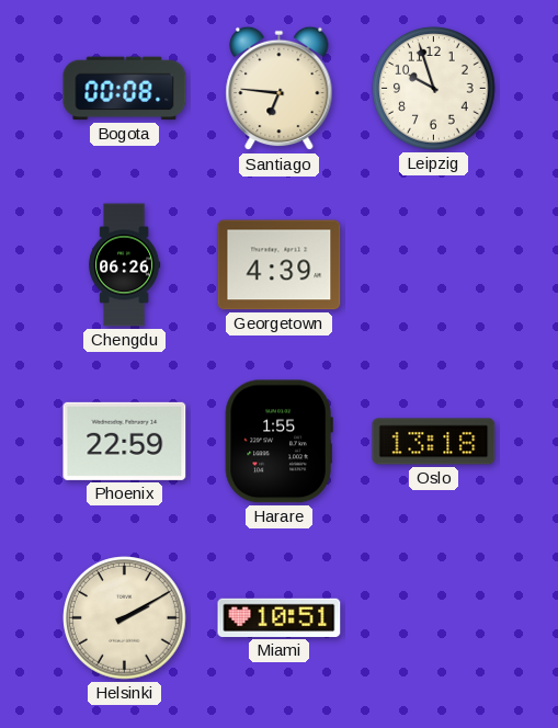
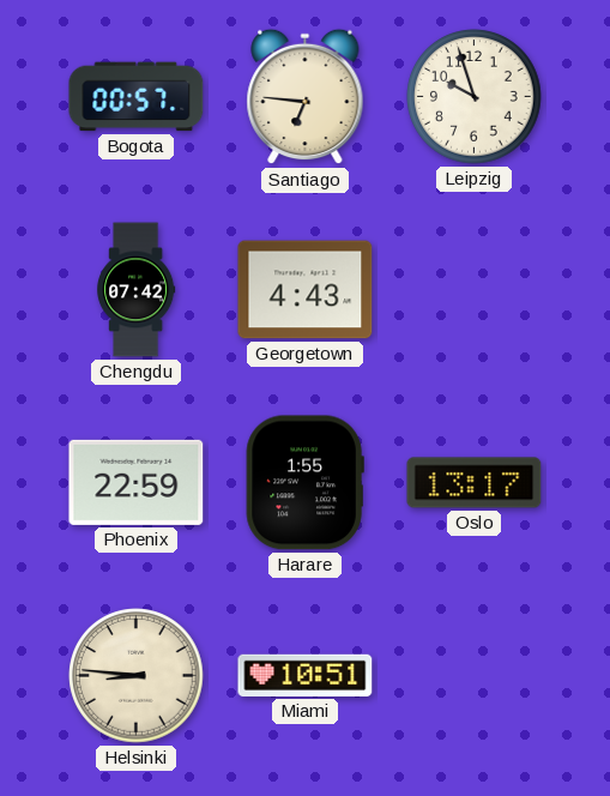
Bogota: 00:08 -> 00:57
Chengdu: 06:26 -> 07:42
Georgetown: 4:39 -> 4:43
Oslo: 13:18 -> 13:17
Helsinki: 2:10 -> 8:46
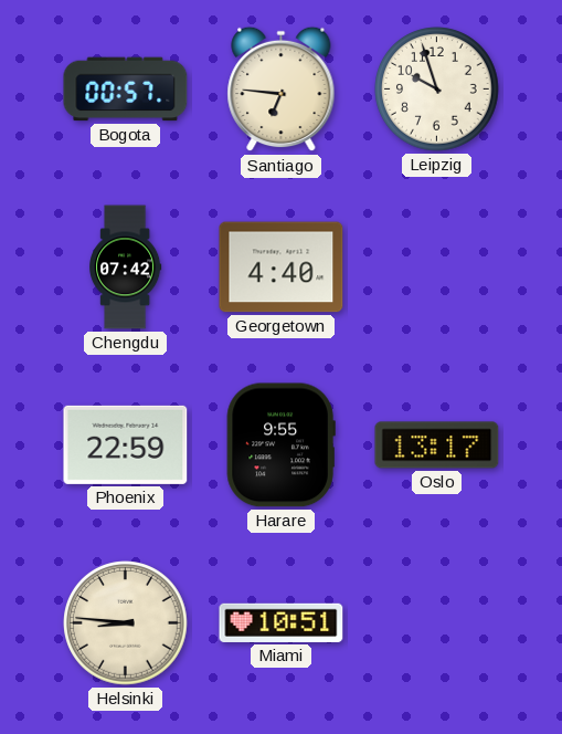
Georgetown: 4:43 -> 4:40
Harare: 1:55 -> 9:55
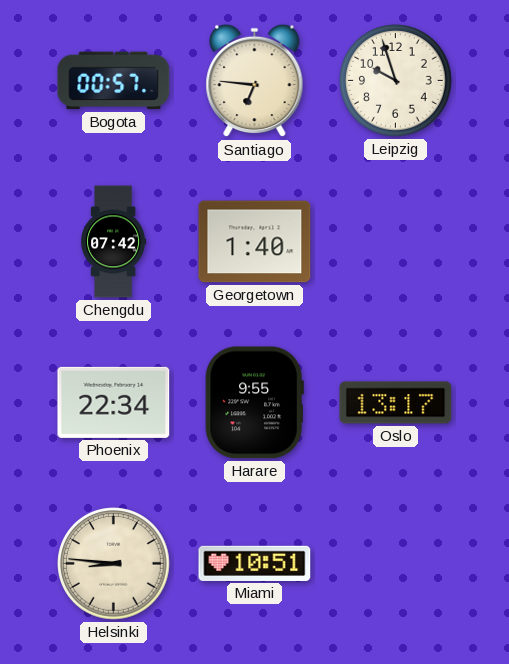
Georgetown: 4:40 -> 1:40
Phoenix: 22:59 -> 22:34
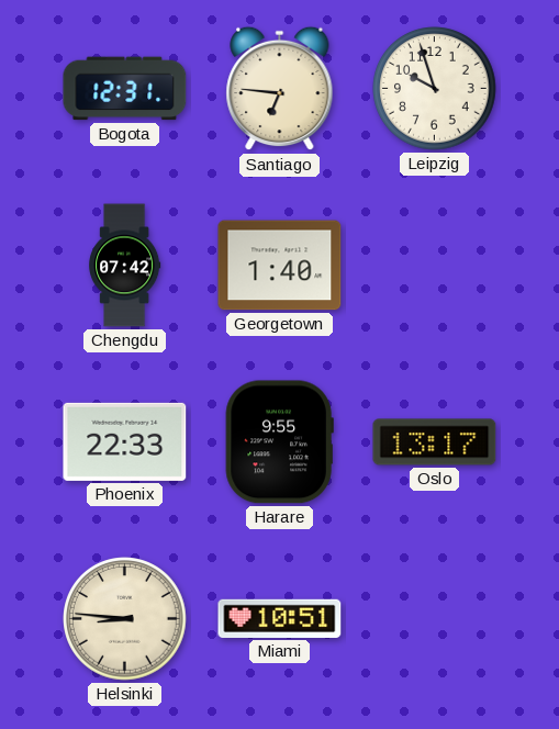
Bogota: 00:57 -> 12:31
Phoenix: 22:34 -> 22:33
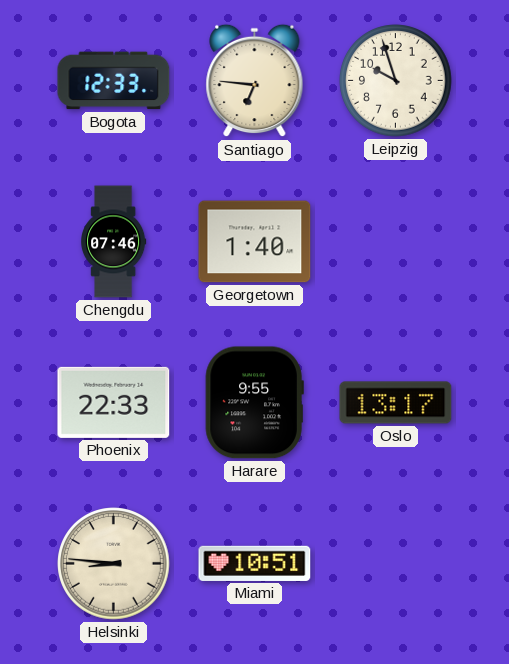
Bogota: 12:31 -> 12:33
Chengdu: 07:42 -> 07:46
